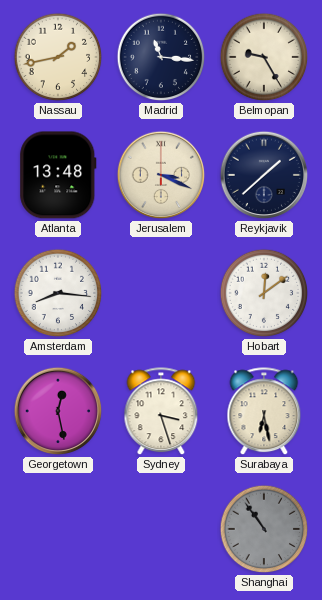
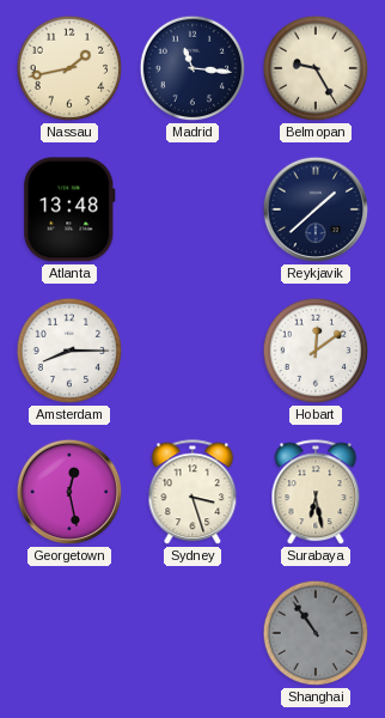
Jerusalem: 3:19 -> none
Amsterdam: 8:16 -> 8:15
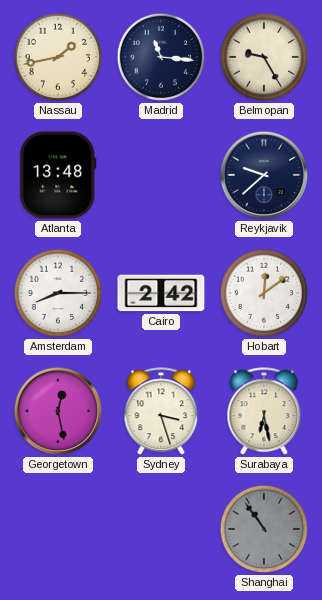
Reykjavik: 1:38 -> 9:38
Cairo: none -> 2:42
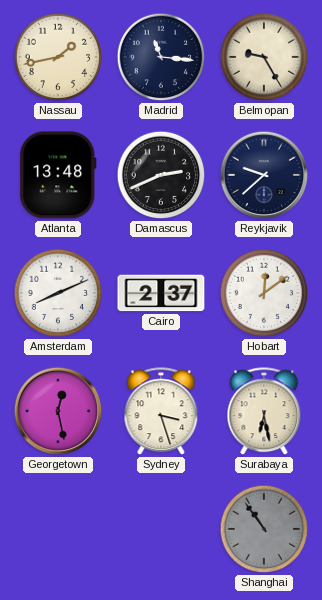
Damascus: none -> 2:41
Amsterdam: 8:15 -> 8:11
Cairo: 2:42 -> 2:37
